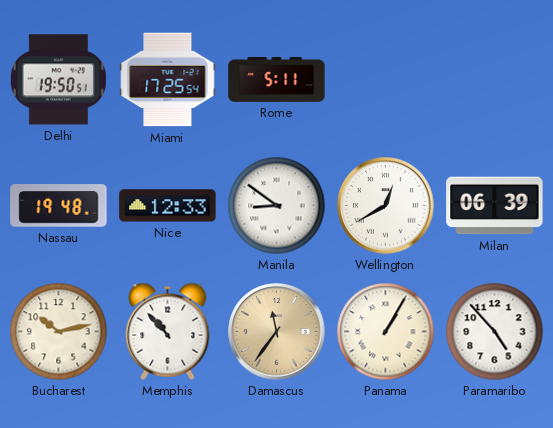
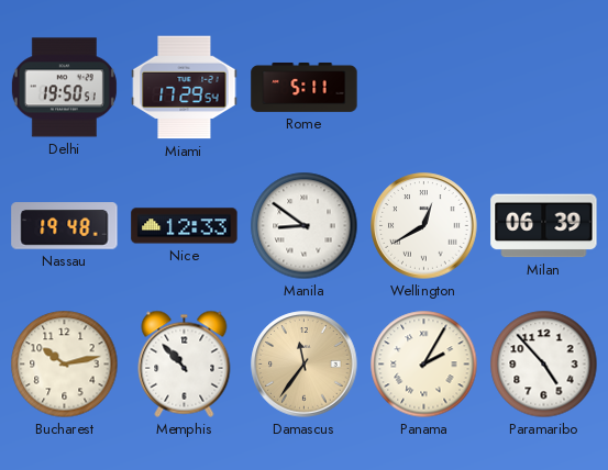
Miami: 17:25 -> 17:29
Panama: 1:05 -> 2:05
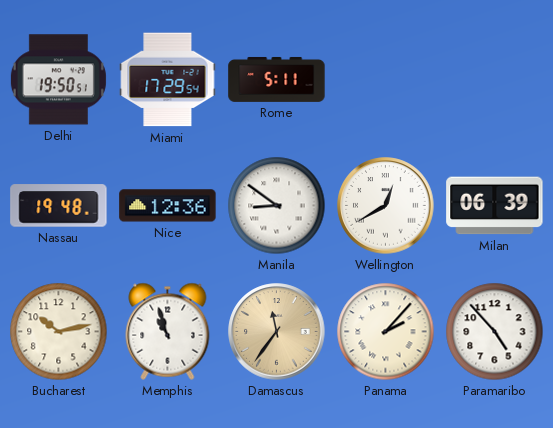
Nice: 12:33 -> 12:36
Memphis: 10:53 -> 10:57
Panama: 2:05 -> 2:07
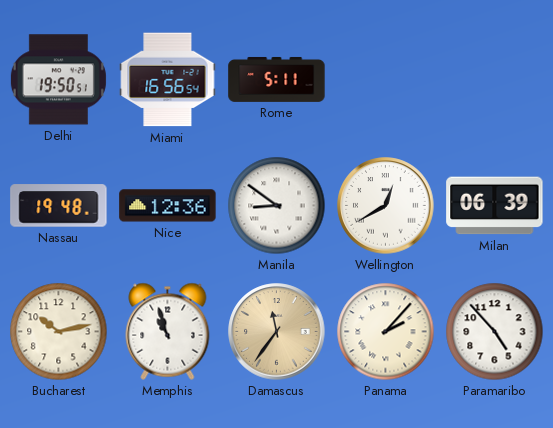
Miami: 17:29 -> 16:56
